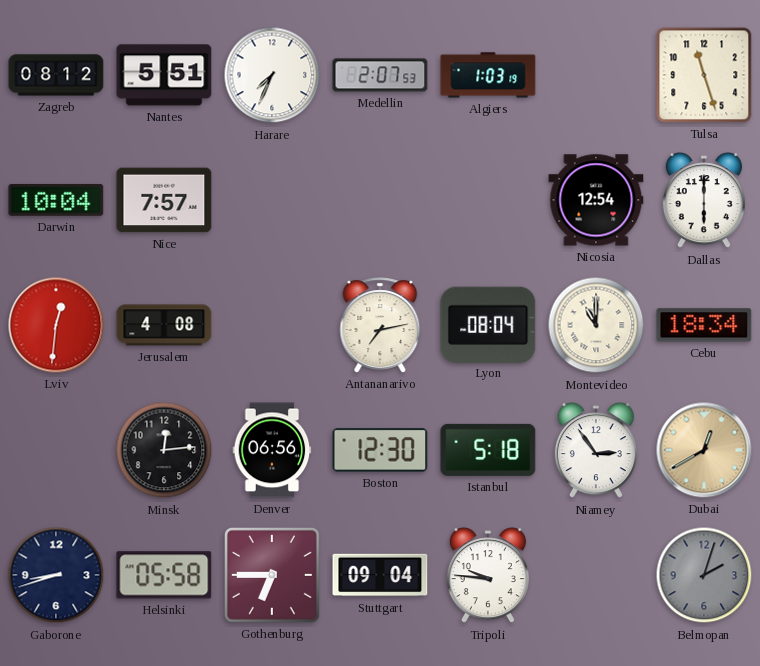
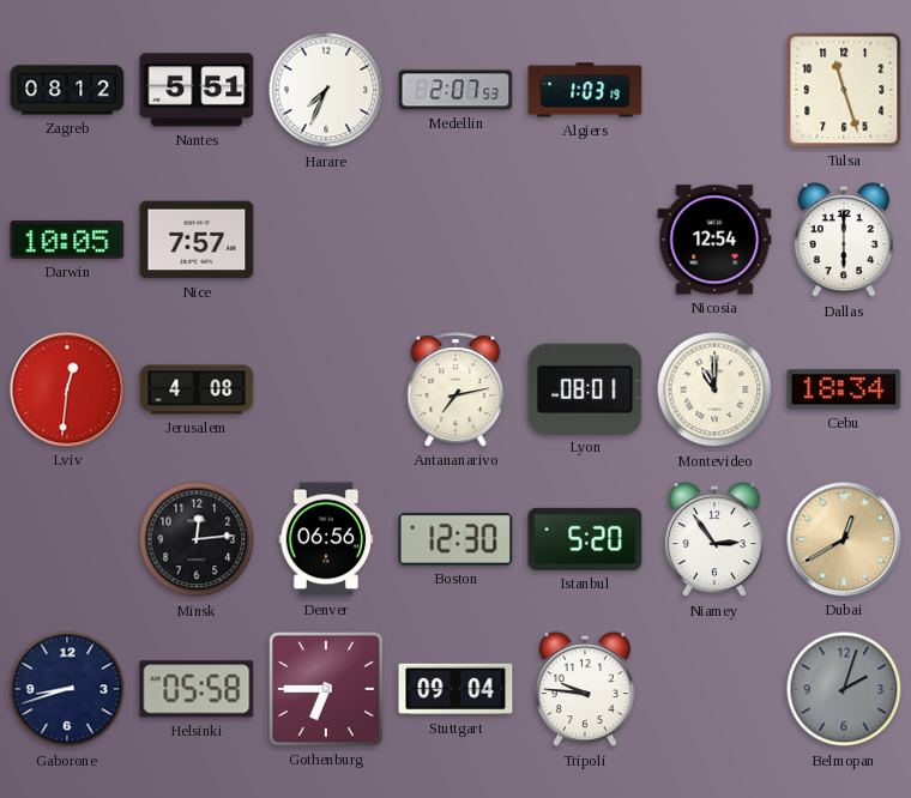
Darwin: 10:04 -> 10:05
Lyon: 08:04 -> 08:01
Istanbul: 5:18 -> 5:20
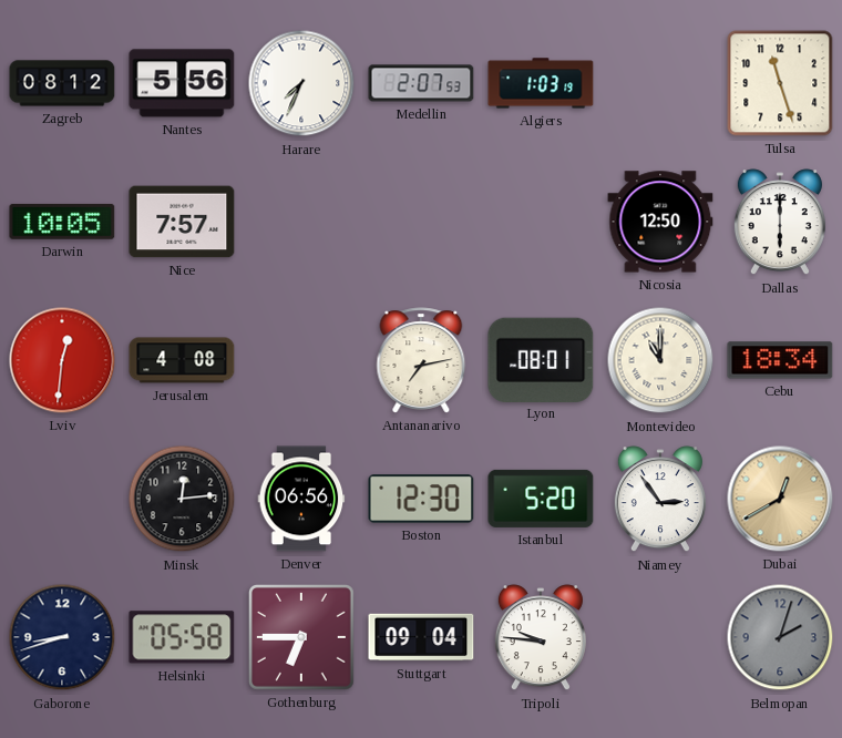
Nantes: 5:51 -> 5:56
Nicosia: 12:54 -> 12:50
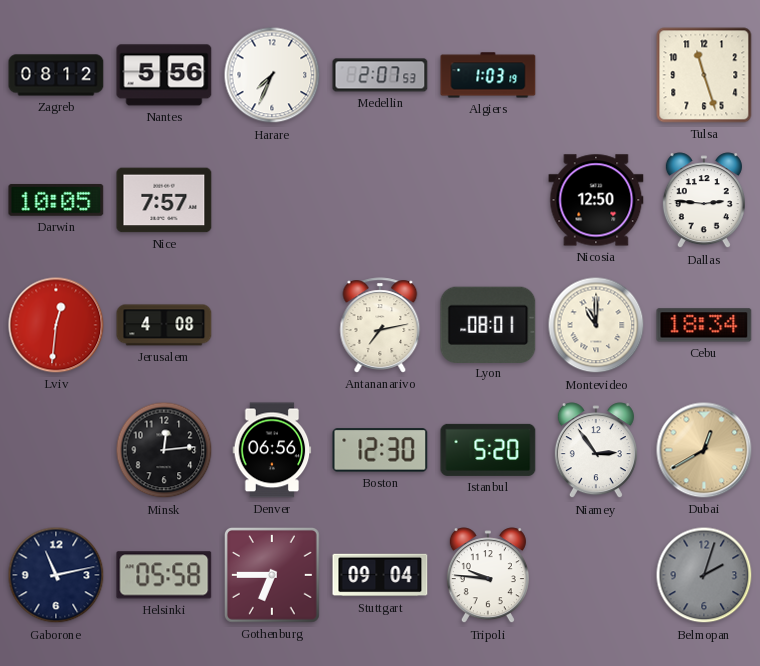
Dallas: 6:00 -> 2:46
Gaborone: 8:42 -> 11:13
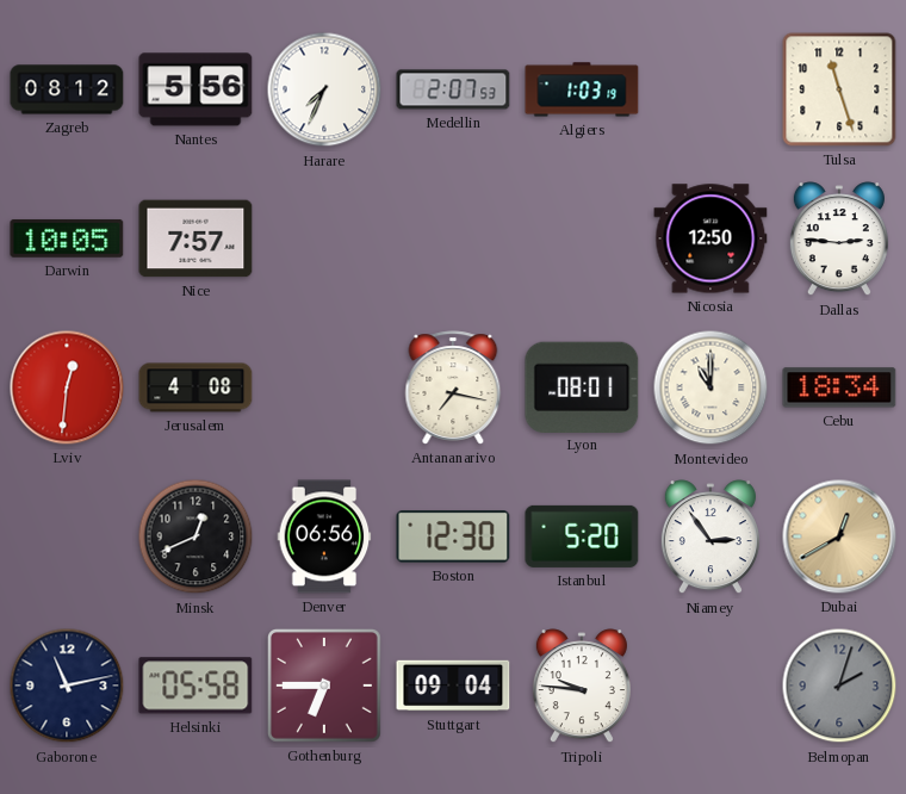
Antananarivo: 7:13 -> 7:17
Minsk: 12:14 -> 12:41
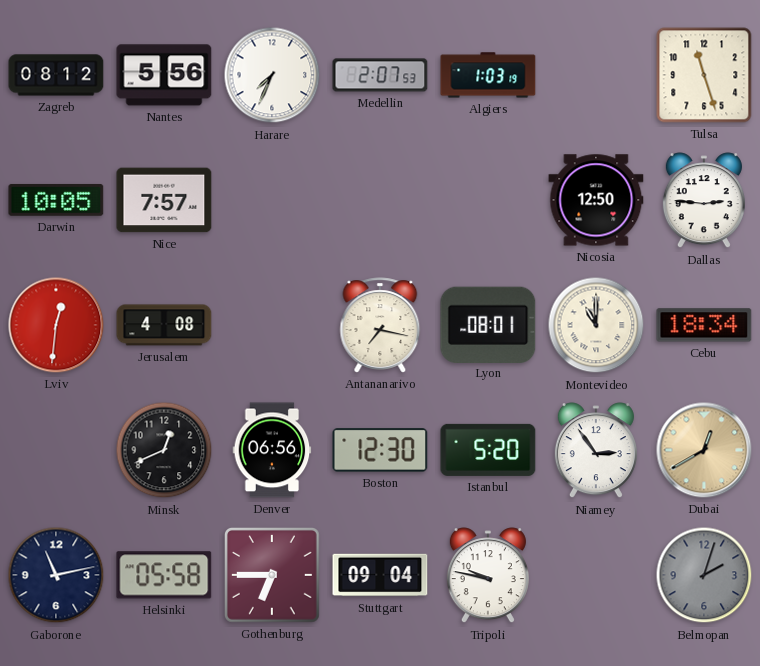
Tripoli: 9:46 -> 9:47
